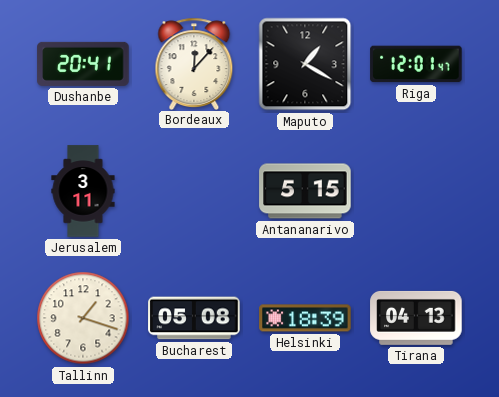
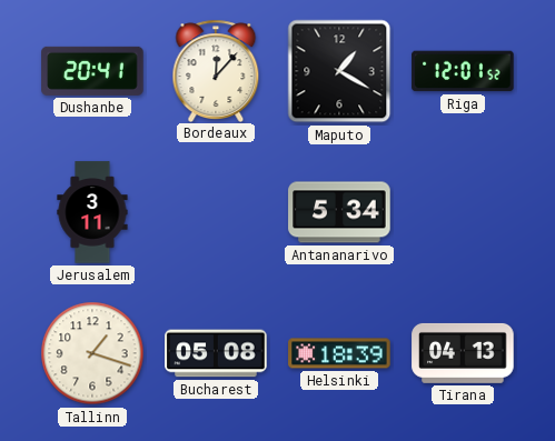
Riga: 12:01:47 -> 12:01:52
Antananarivo: 5:15 -> 5:34
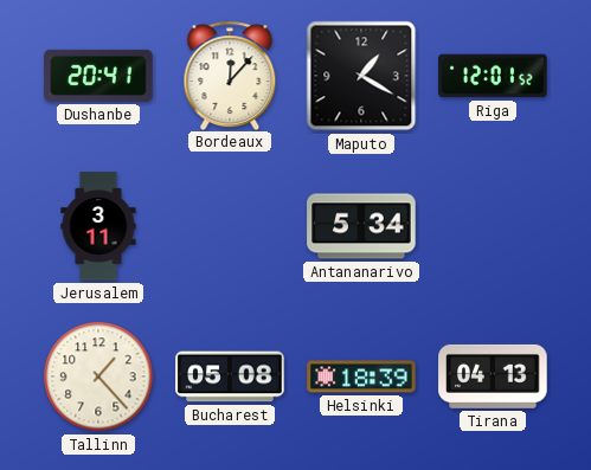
Tallinn: 1:18 -> 1:23
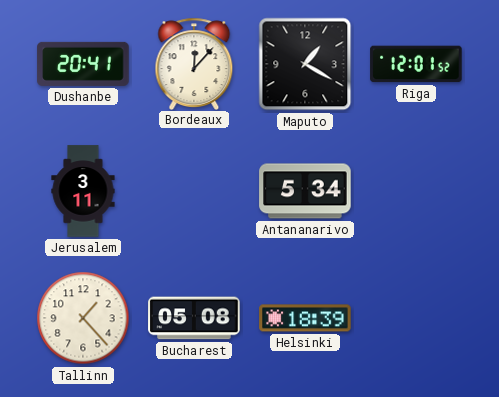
Tirana: 04:13 -> none
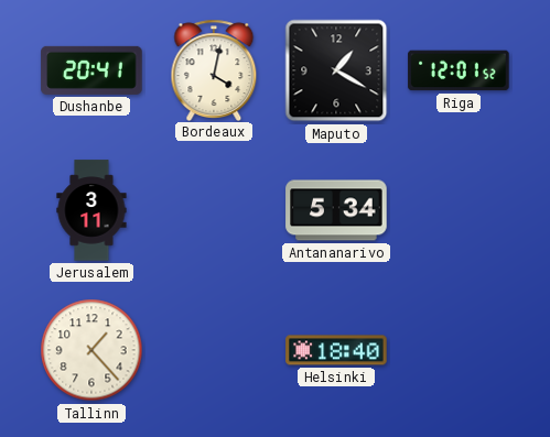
Bordeaux: 12:07 -> 4:02
Bucharest: 05:08 -> none
Helsinki: 18:39 -> 18:40
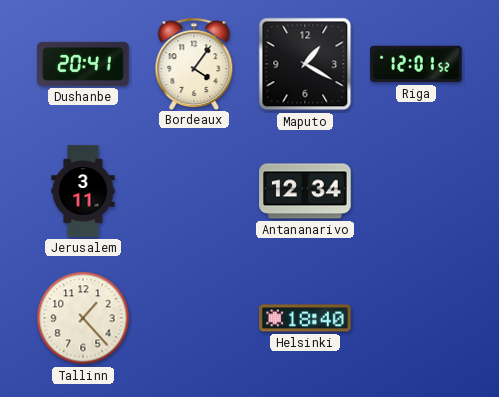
Bordeaux: 4:02 -> 4:06
Antananarivo: 5:34 -> 12:34
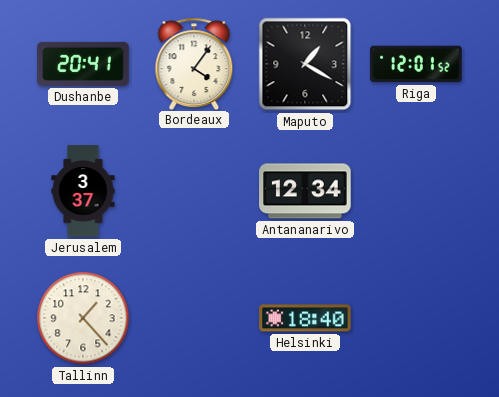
Jerusalem: 3:11 -> 3:37
